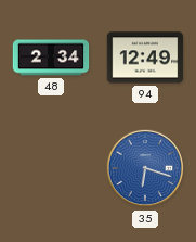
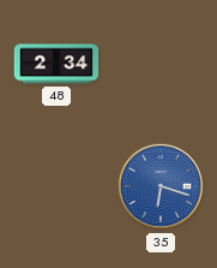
94: 12:49 -> none
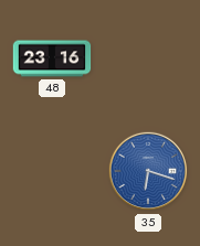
48: 2:34 -> 23:16
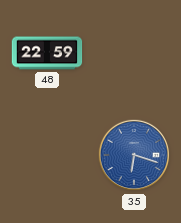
48: 23:16 -> 22:59
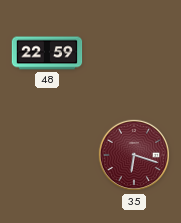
35 dial: blue -> burgundy
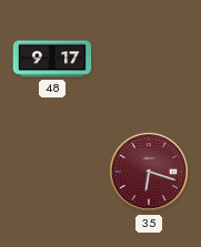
48: 22:59 -> 9:17
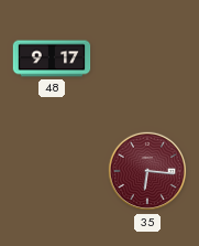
35: 6:18 -> 6:16
